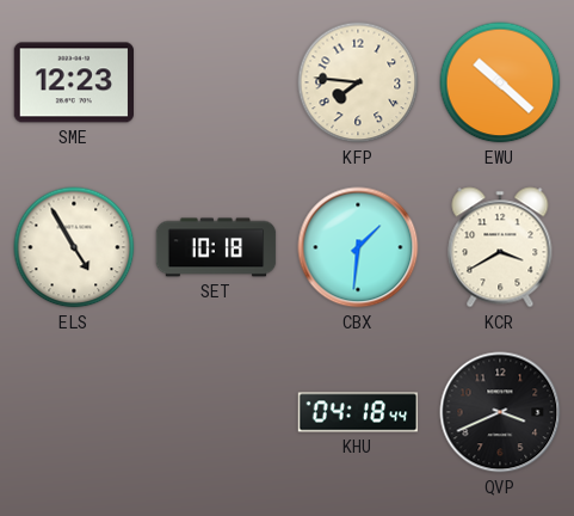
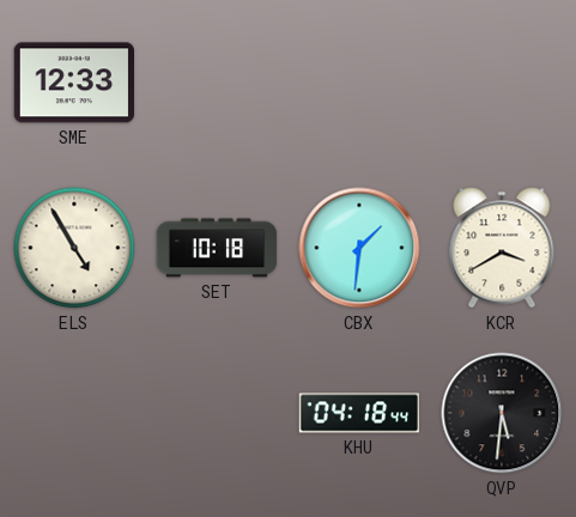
SME: 12:23 -> 12:33
KFP: 7:46 -> none
EWU: 10:22 -> none
QVP: 3:41 -> 5:31
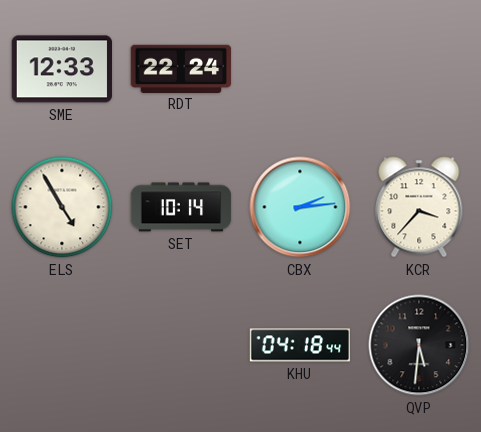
RDT: none -> 22:24
SET: 10:18 -> 10:14
CBX: 1:31 -> 2:14
KCR: 3:40 -> 3:37
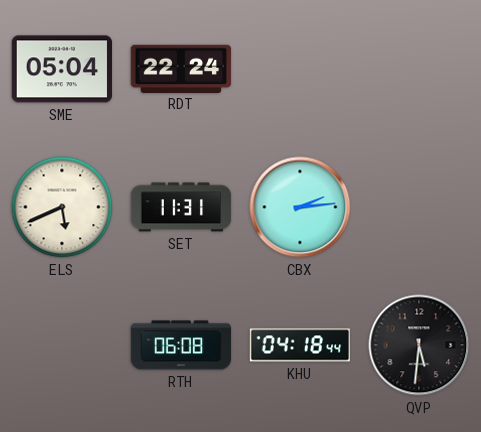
SME: 12:33 -> 05:04
ELS: 4:55 -> 5:41
SET: 10:14 -> 11:31
KCR: 3:37 -> none
RTH: none -> 06:08
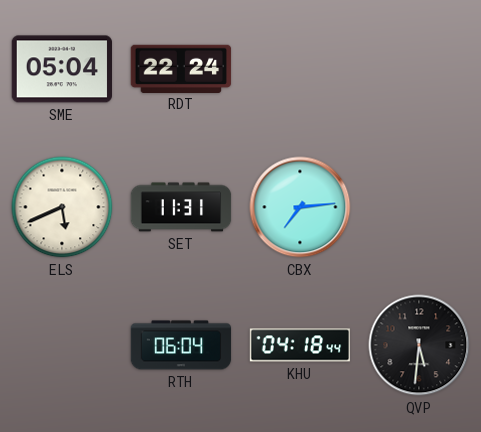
CBX: 2:14 -> 7:14
RTH: 06:08 -> 06:04
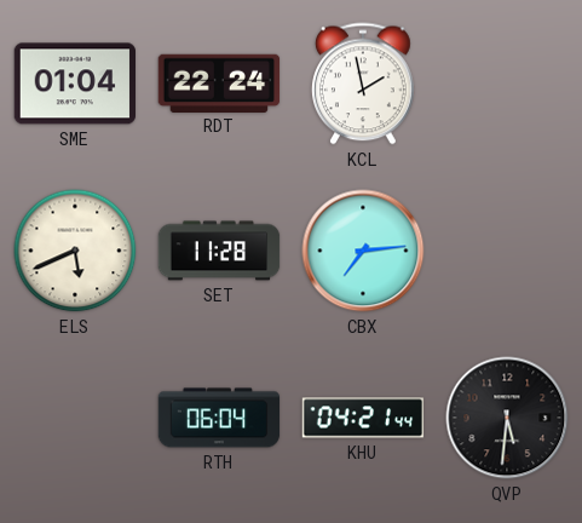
SME: 05:04 -> 01:04
KCL: none -> 1:58
SET: 11:31 -> 11:28
KHU: 04:18 -> 04:21
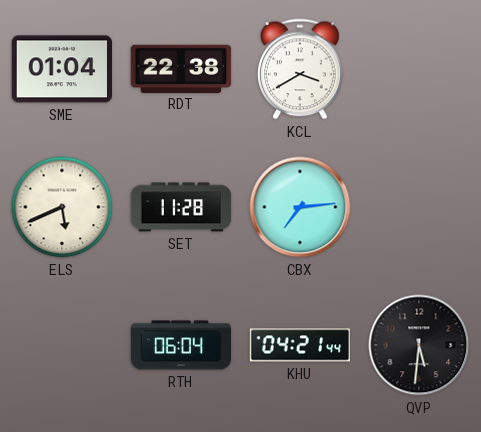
RDT: 22:24 -> 22:38
KCL: 1:58 -> 3:40
